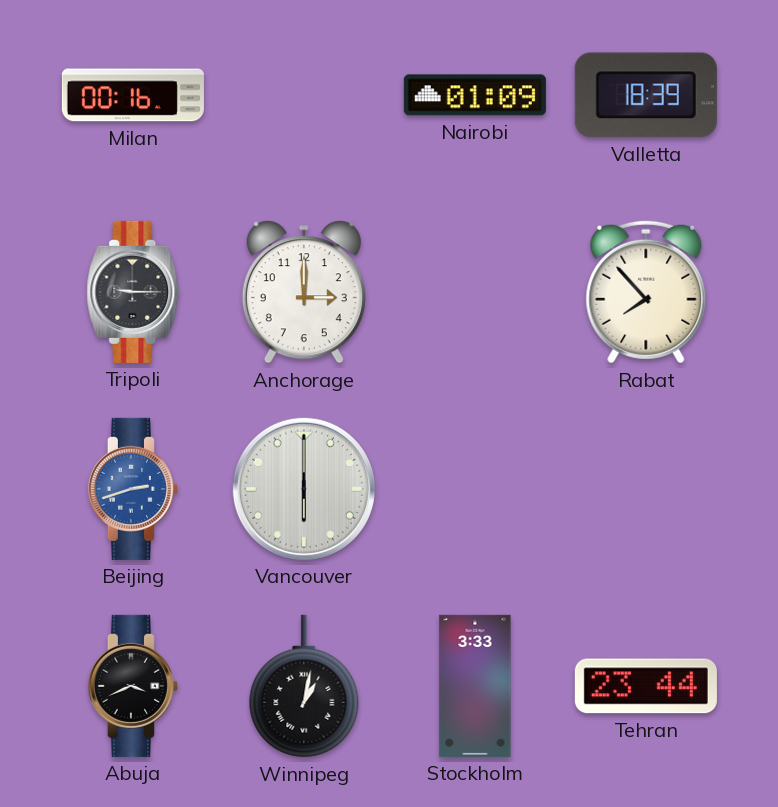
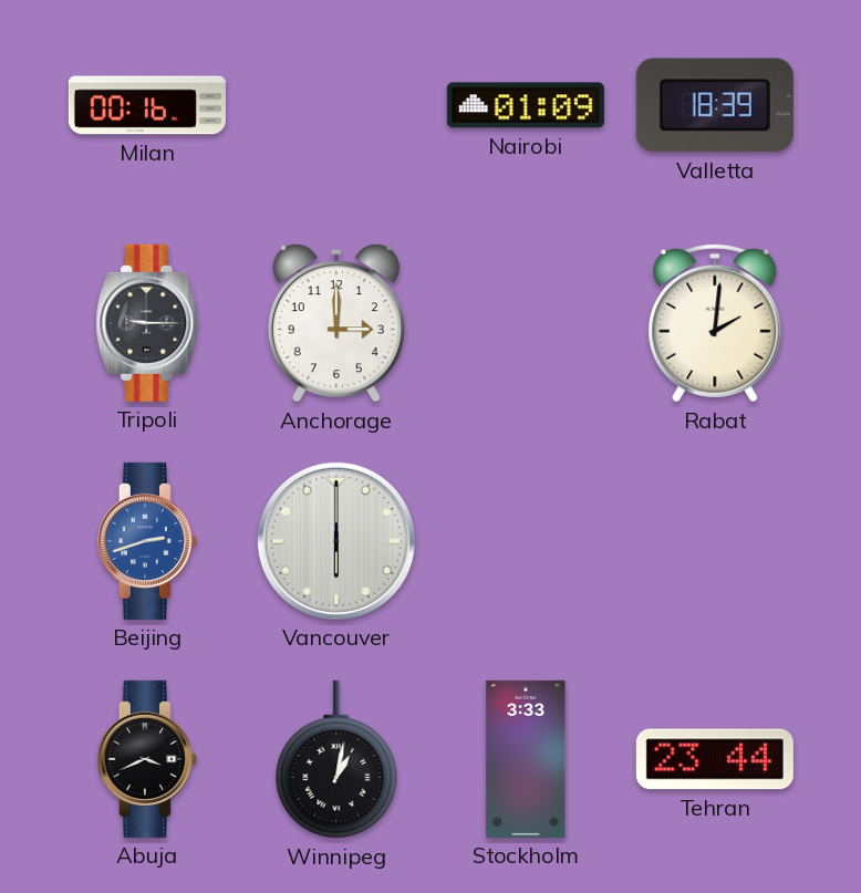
Rabat: 7:53 -> 2:01
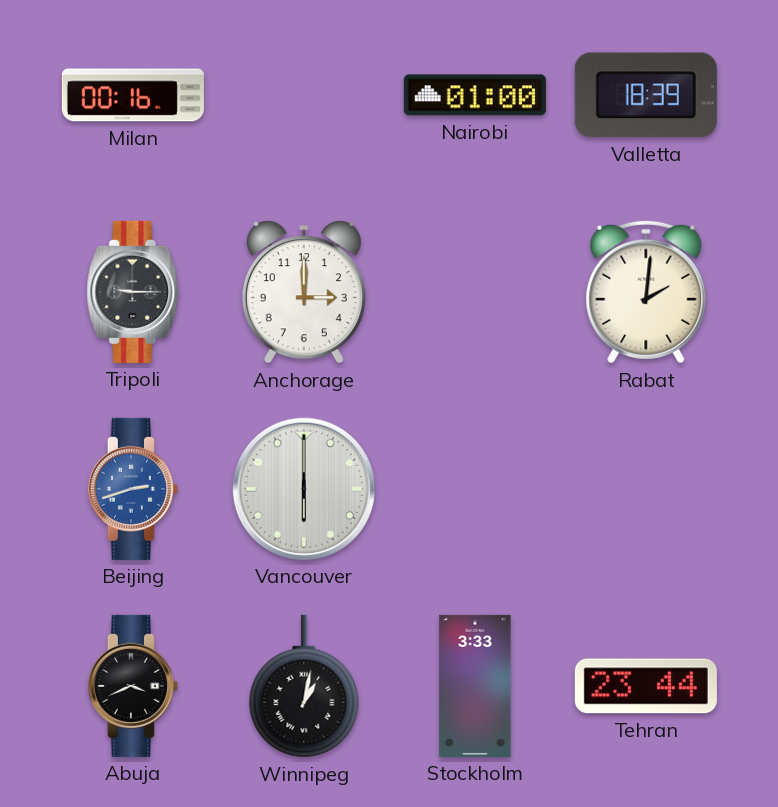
Nairobi: 01:09 -> 01:00
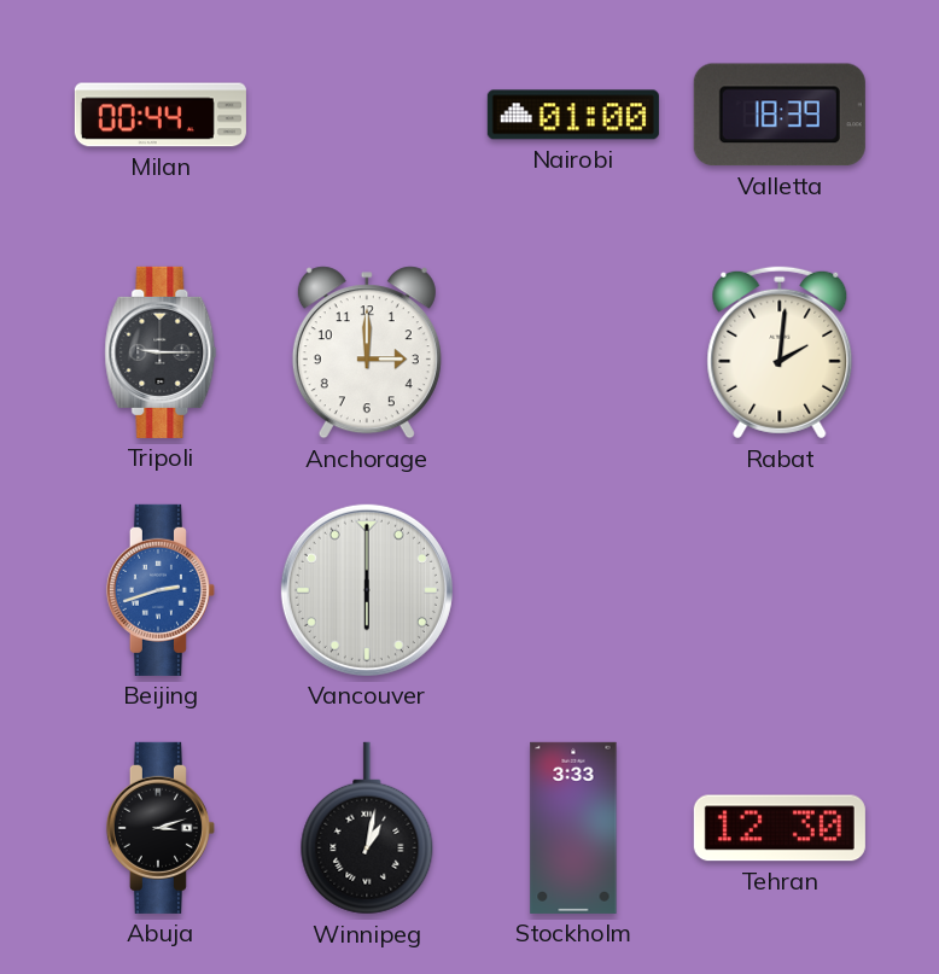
Milan: 00:16 -> 00:44
Abuja: 3:41 -> 3:12
Tehran: 23:44 -> 12:30
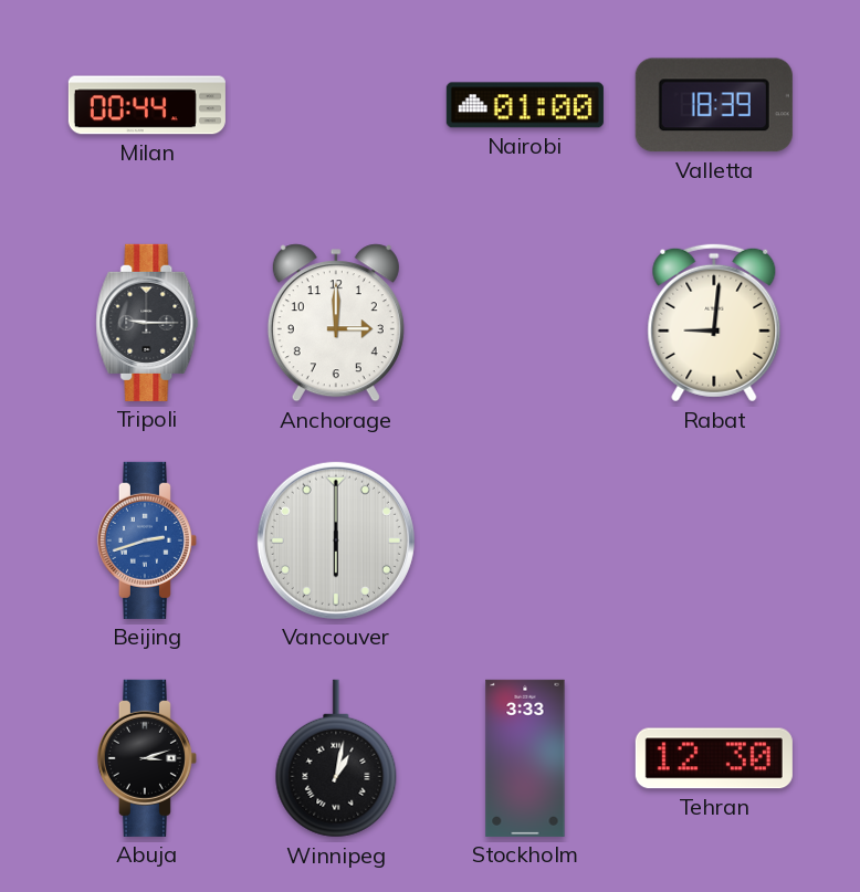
Rabat: 2:01 -> 9:01
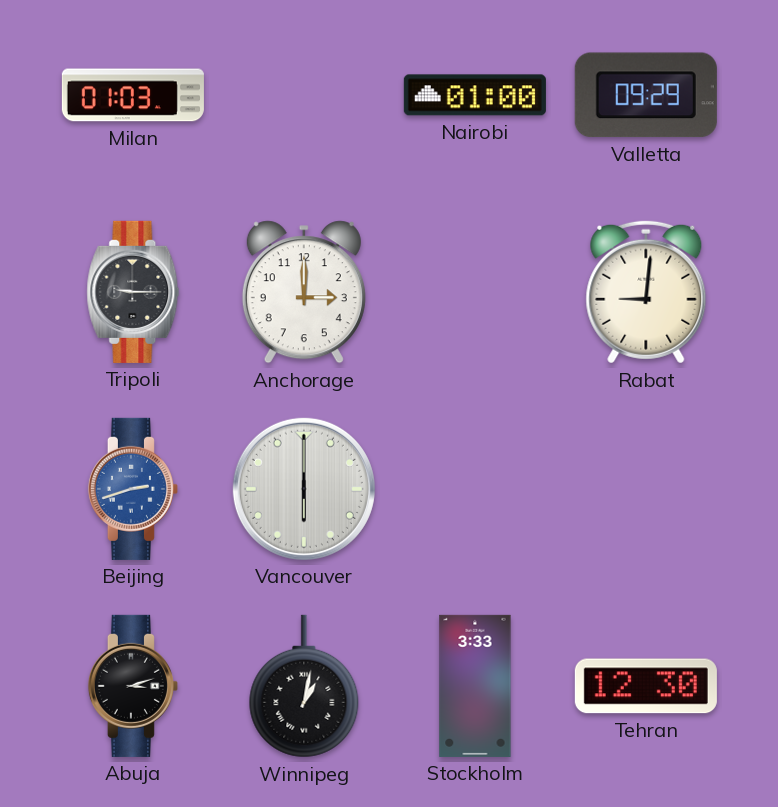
Milan: 00:44 -> 01:03
Valletta: 18:39 -> 09:29
